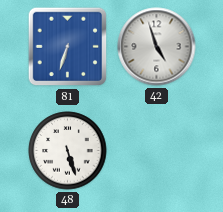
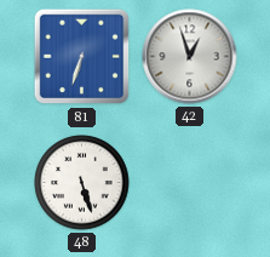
42: 4:57 -> 12:57
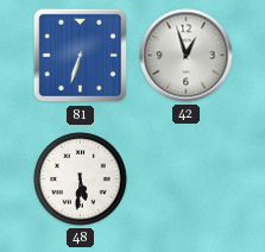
48: 5:27 -> 5:31
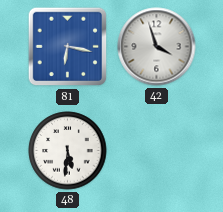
81: 6:33 -> 6:17
42: 12:57 -> 3:57
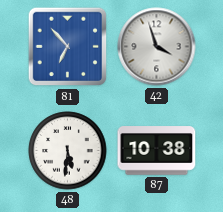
81: 6:17 -> 6:53
87: none -> 10:38
